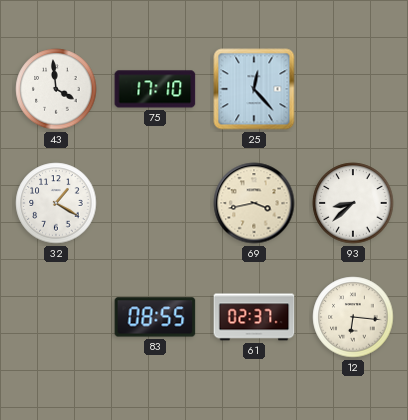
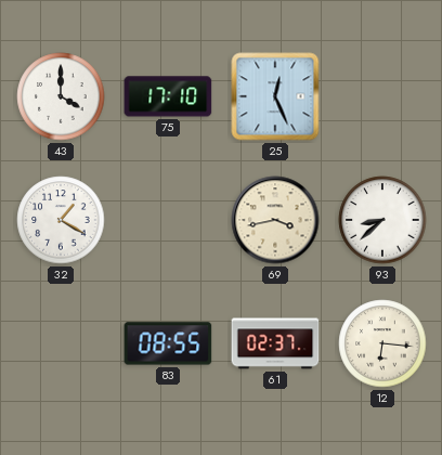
43: 3:59 -> 4:00
25: 12:23 -> 12:26
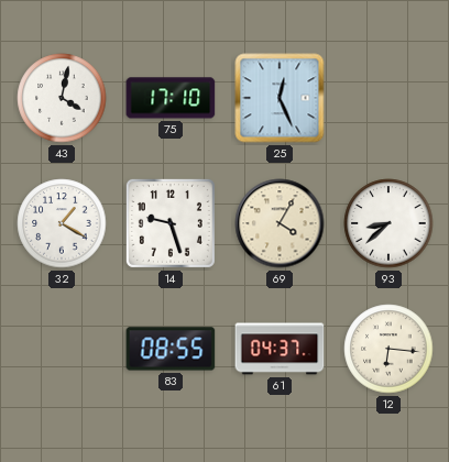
43: 4:00 -> 4:02
14: none -> 9:27
69: 3:43 -> 4:05
61: 02:37 -> 04:37
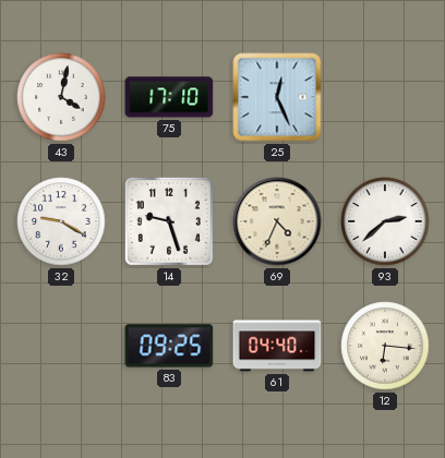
32: 1:20 -> 9:20
69: 4:05 -> 4:34
93: 8:38 -> 2:38
83: 08:55 -> 09:25
61: 04:37 -> 04:40
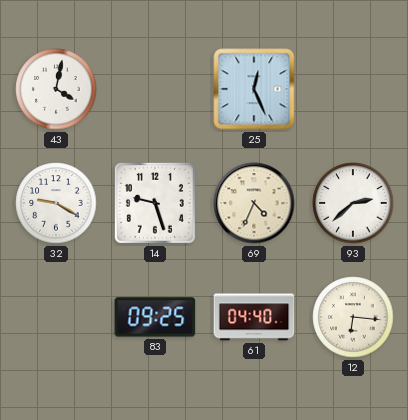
75: 17:10 -> none
